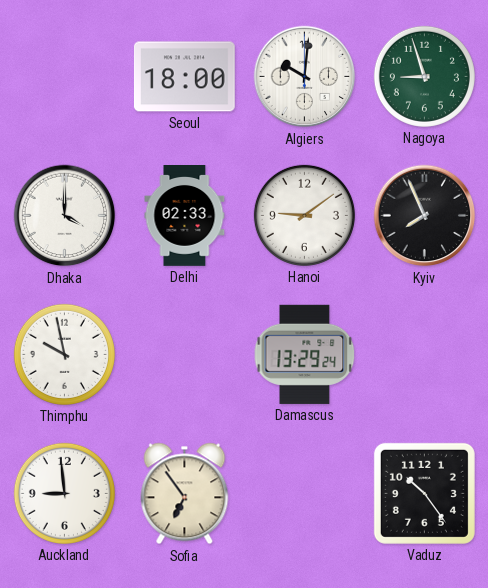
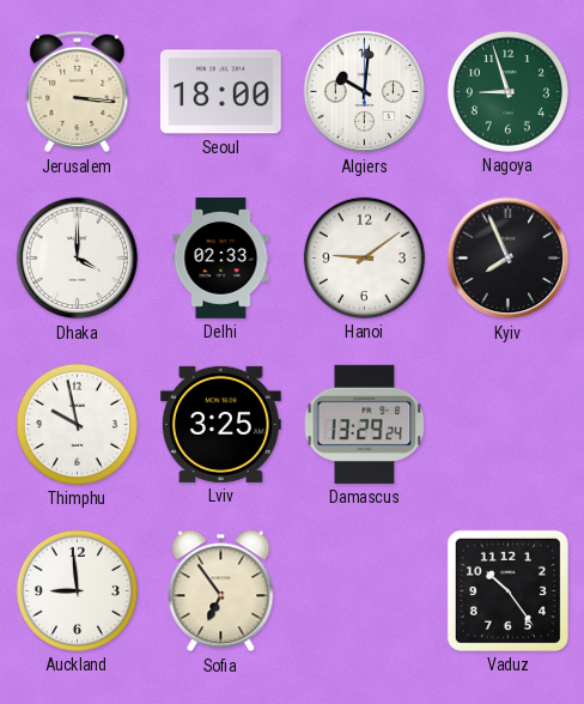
Jerusalem: none -> 3:16
Lviv: none -> 3:25
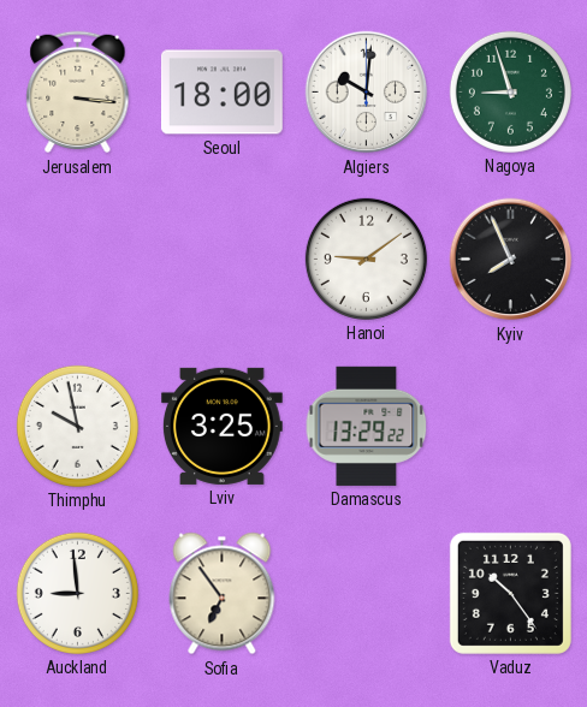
Dhaka: 4:00 -> none
Delhi: 02:33 -> none
Damascus: 13:29:24 -> 13:29:22
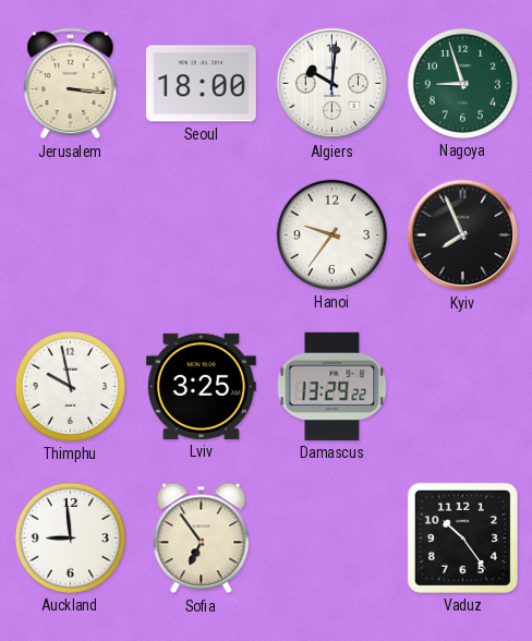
Hanoi: 9:09 -> 9:36
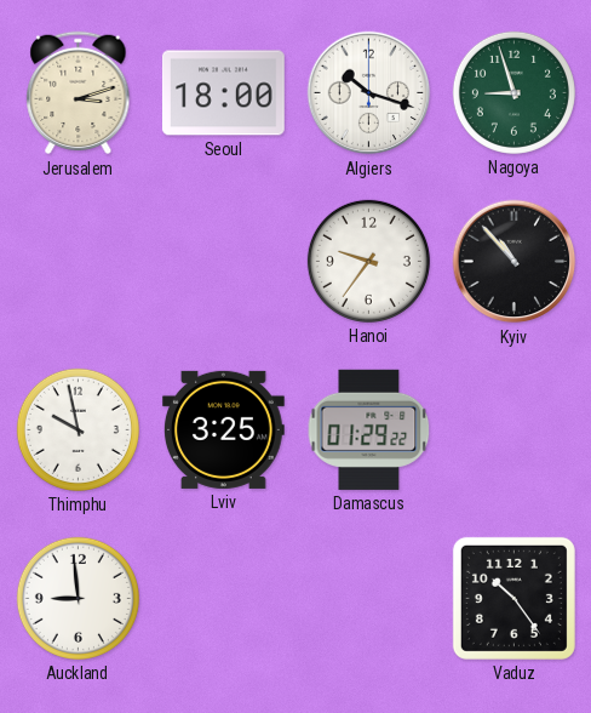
Jerusalem: 3:16 -> 3:12
Algiers: 10:01 -> 10:18
Kyiv: 7:56 -> 10:53
Damascus: 13:29 -> 01:29
Sofia: 6:54 -> none
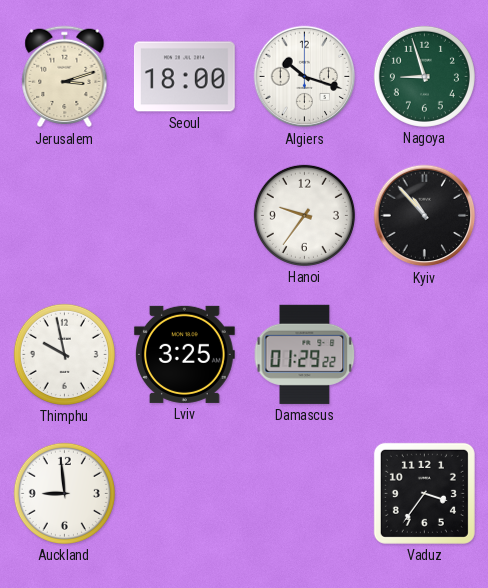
Vaduz: 10:24 -> 3:36
